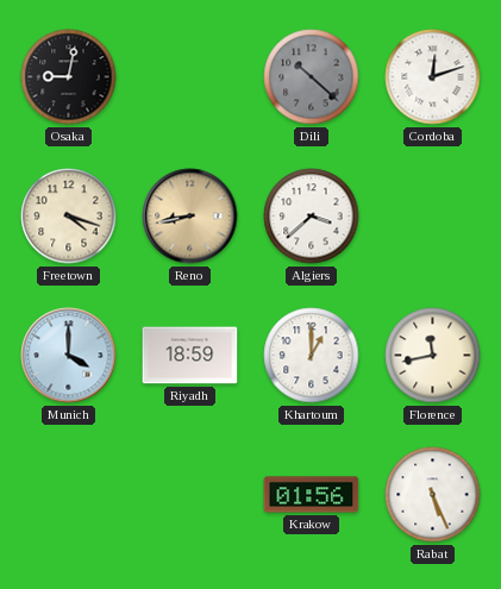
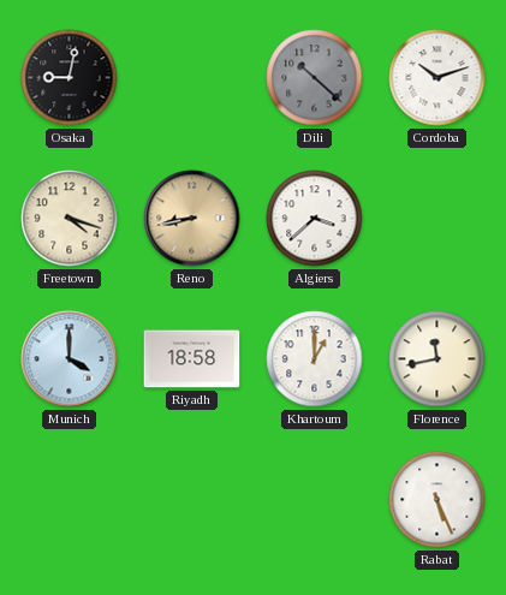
Cordoba: 12:12 -> 10:12
Riyadh: 18:59 -> 18:58
Krakow: 01:56 -> none
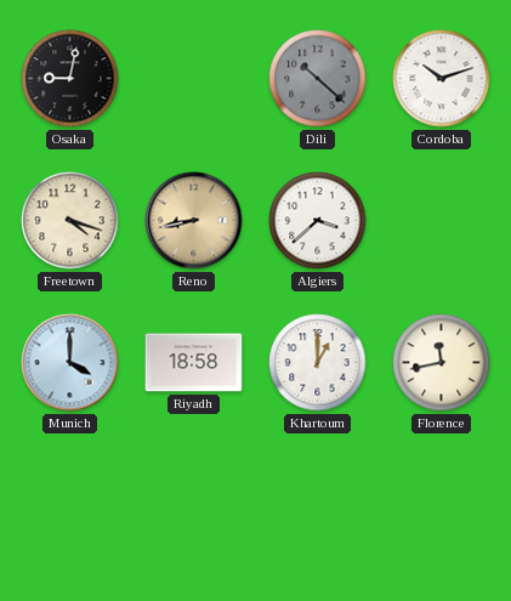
Rabat: 5:26 -> none
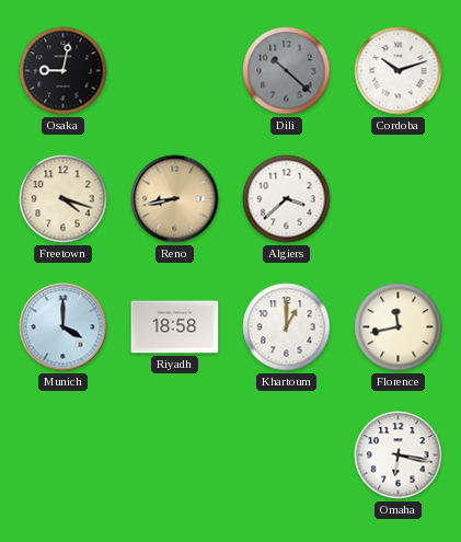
Omaha: none -> 6:17
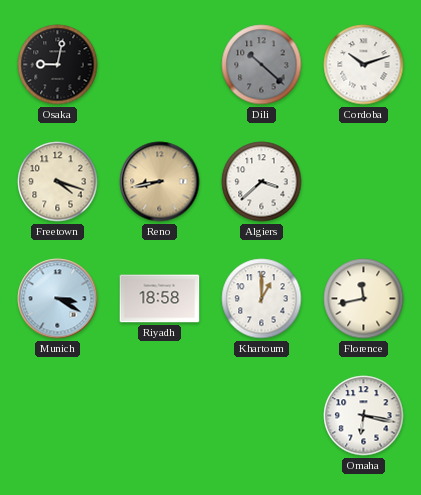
Munich: 4:00 -> 3:20
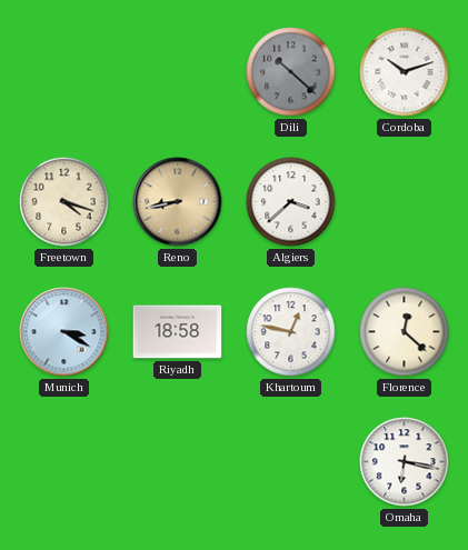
Osaka: 9:02 -> none
Khartoum: 1:00 -> 12:47
Florence: 11:43 -> 12:22
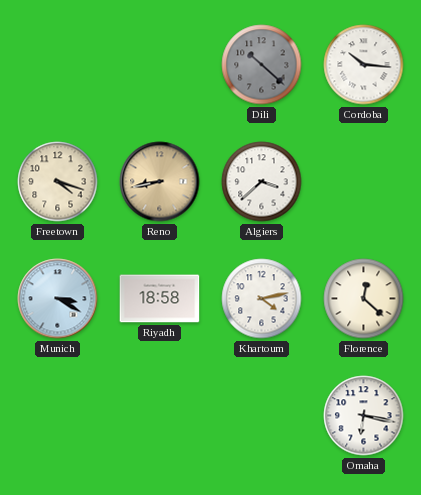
Cordoba: 10:12 -> 10:16
Khartoum: 12:47 -> 4:13
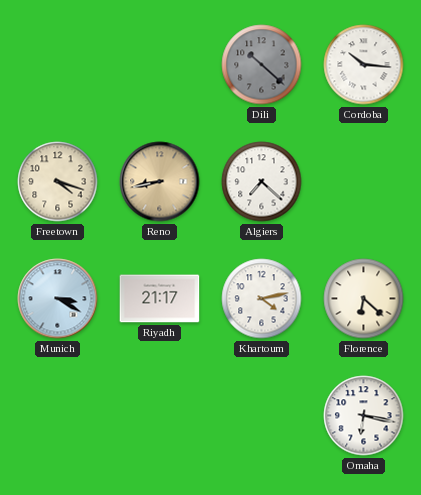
Algiers: 3:38 -> 7:22
Riyadh: 18:58 -> 21:17
Florence: 12:22 -> 6:22
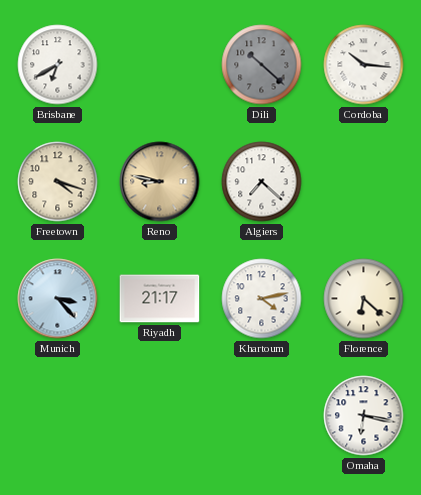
Brisbane: none -> 6:40
Reno: 8:43 -> 8:47
Munich: 3:20 -> 3:23
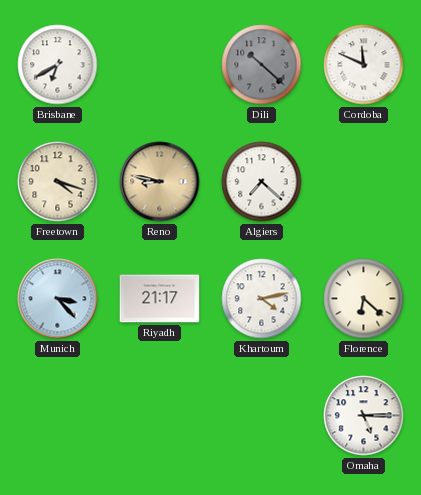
Cordoba: 10:16 -> 11:49
Omaha: 6:17 -> 5:15
